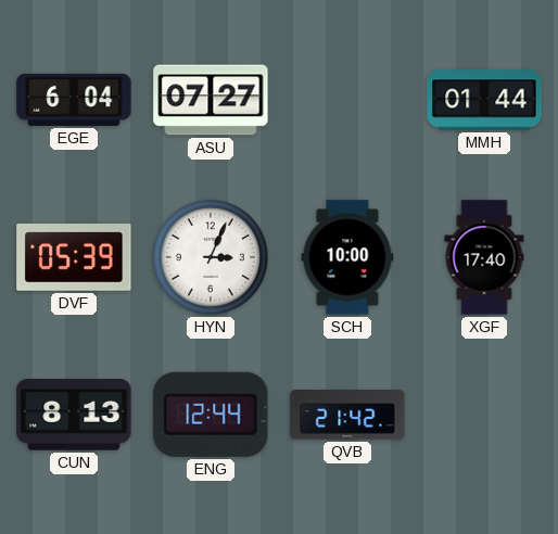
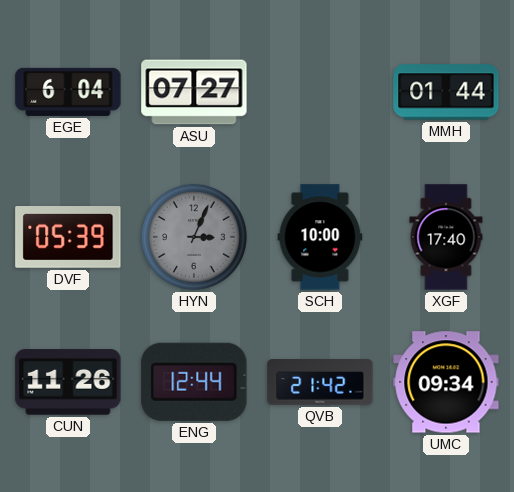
HYN dial: white -> grey
CUN: 8:13 -> 11:26
UMC: none -> 09:34
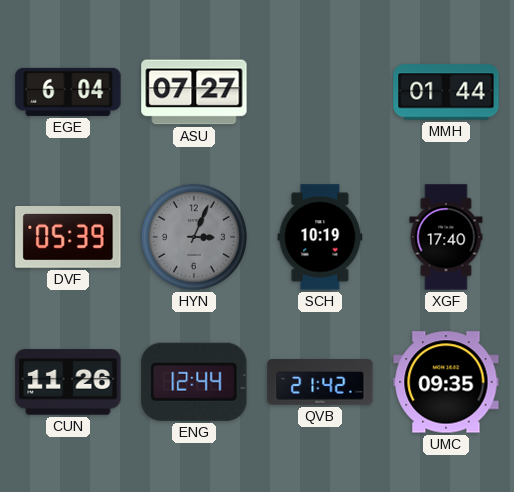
SCH: 10:00 -> 10:19
UMC: 09:34 -> 09:35
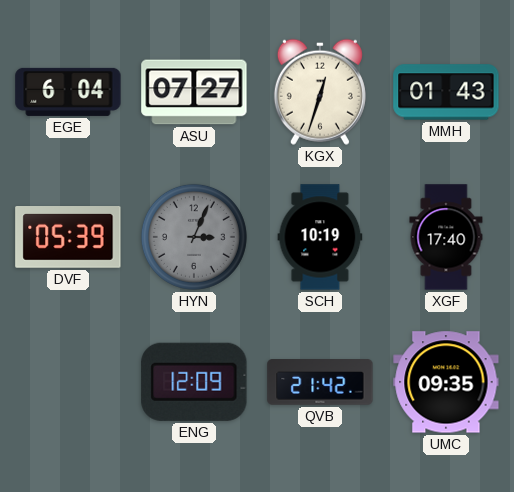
KGX: none -> 12:33
MMH: 01:44 -> 01:43
CUN: 11:26 -> none
ENG: 12:44 -> 12:09
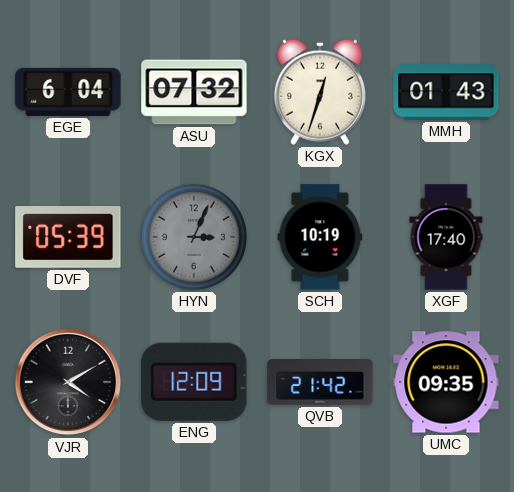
ASU: 07:27 -> 07:32
VJR: none -> 4:10
